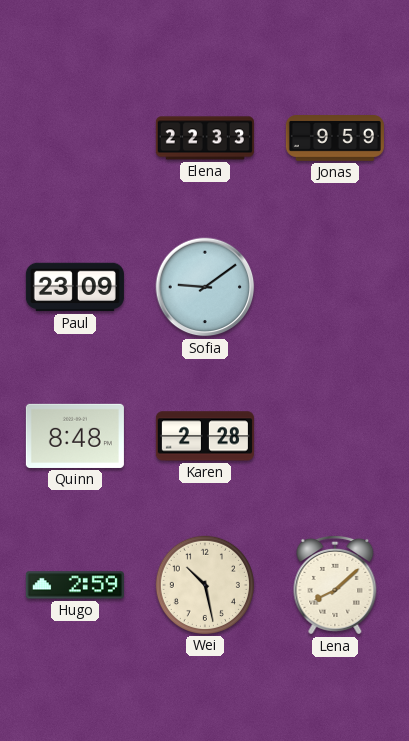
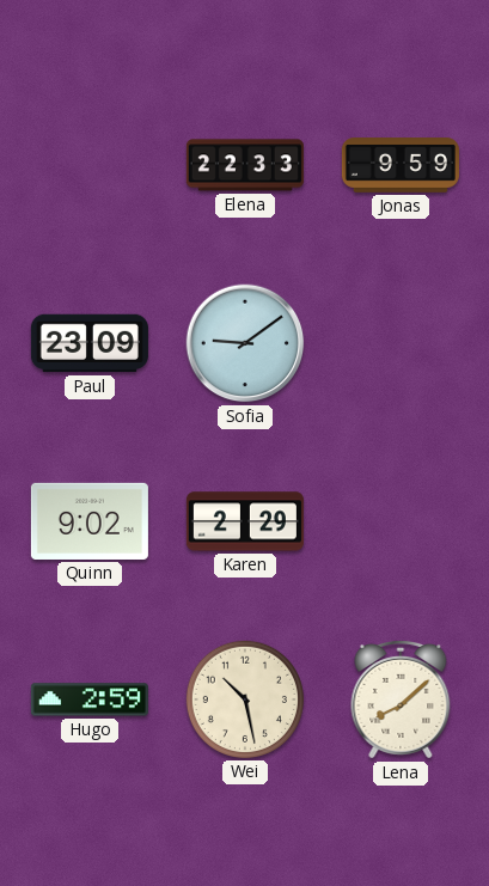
Quinn: 8:48 -> 9:02
Karen: 2:28 -> 2:29
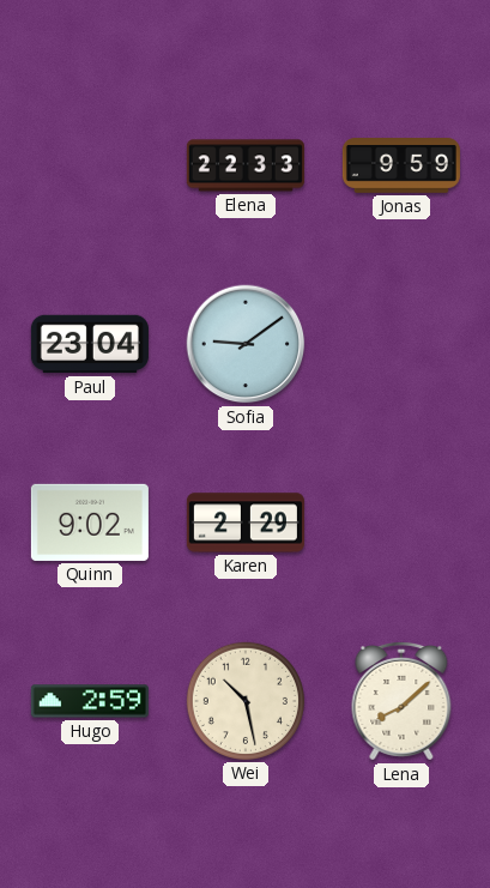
Paul: 23:09 -> 23:04
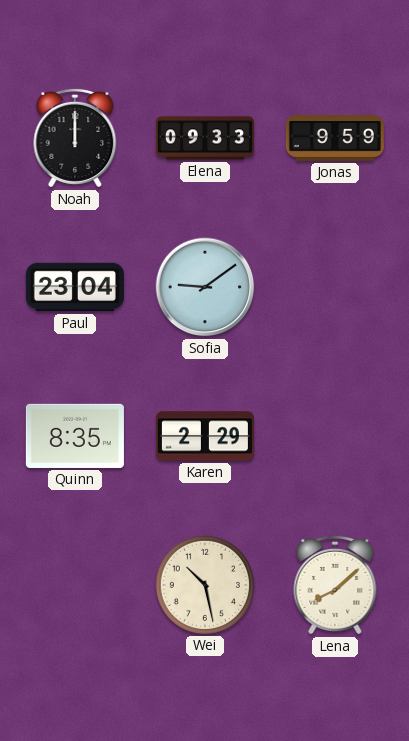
Noah: none -> 12:00
Elena: 22:33 -> 09:33
Quinn: 9:02 -> 8:35
Hugo: 2:59 -> none
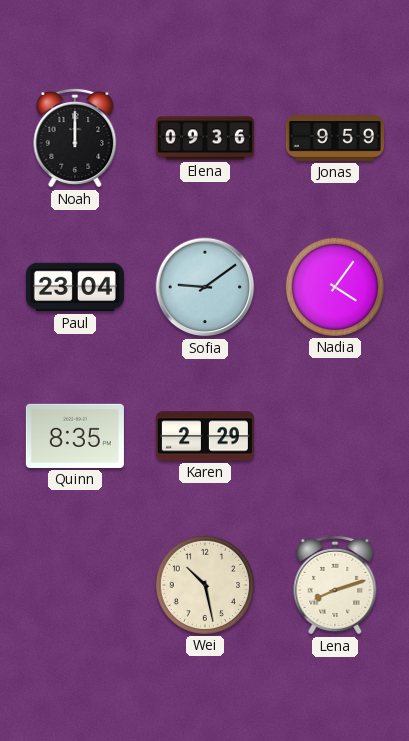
Elena: 09:33 -> 09:36
Nadia: none -> 4:06
Lena: 8:08 -> 8:12
